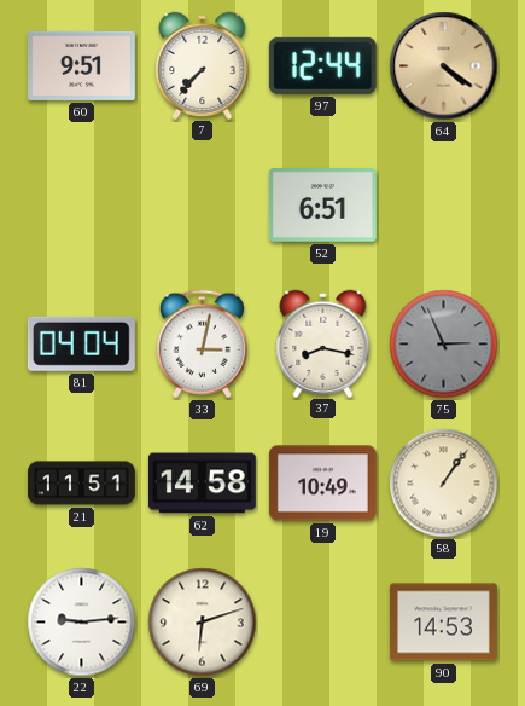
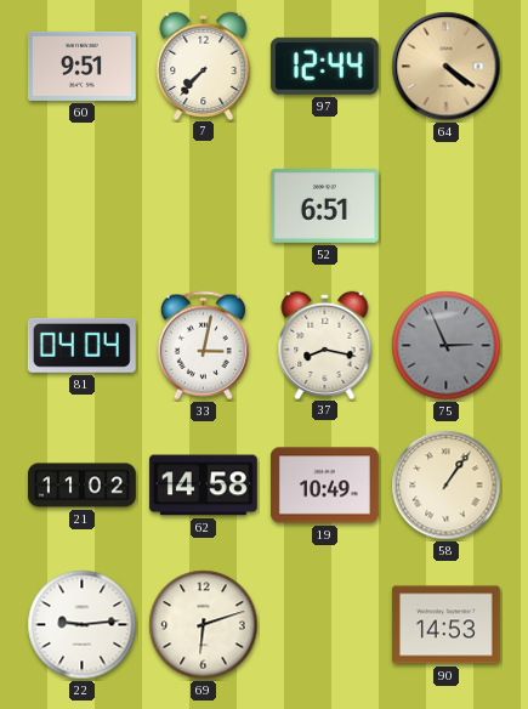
21: 11:51 -> 11:02
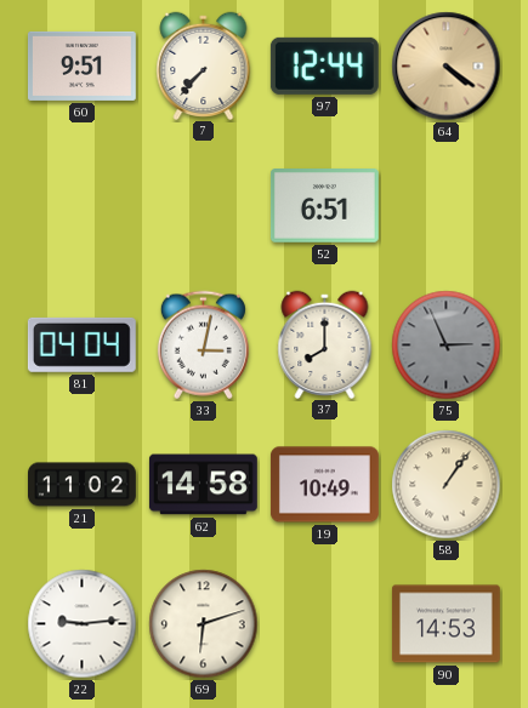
37: 8:17 -> 8:00
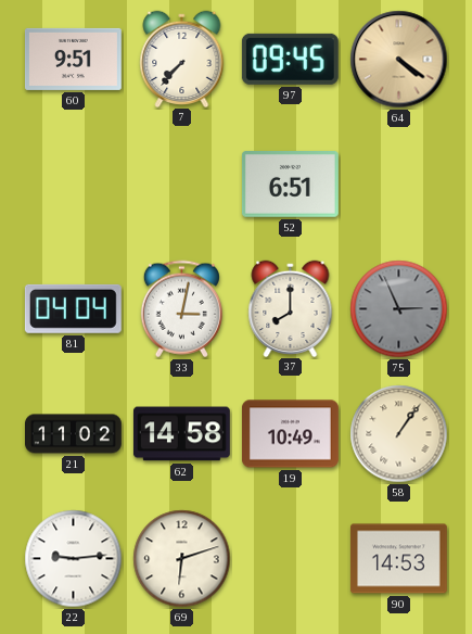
97: 12:44 -> 09:45
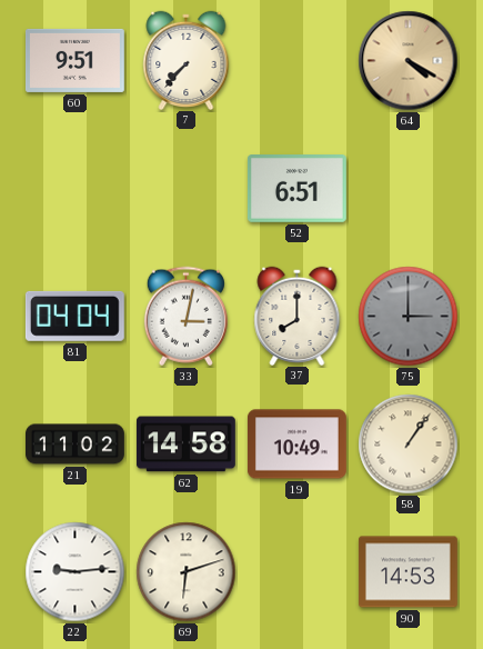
97: 09:45 -> none
64: 4:21 -> 4:20
75: 2:56 -> 3:00
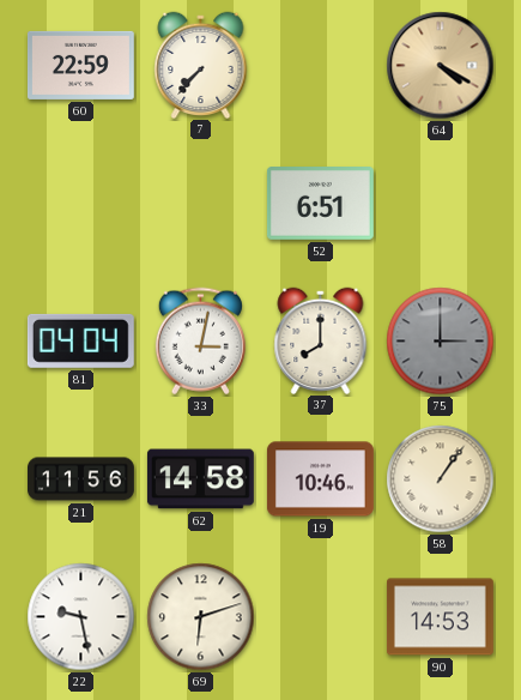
60: 9:51 -> 22:59
21: 11:02 -> 11:56
19: 10:49 -> 10:46
22: 9:14 -> 9:28
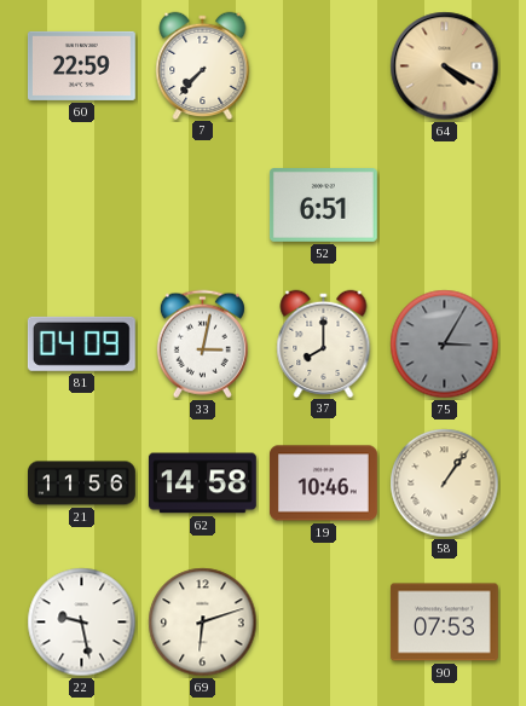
81: 04:04 -> 04:09
75: 3:00 -> 3:05
90: 14:53 -> 07:53
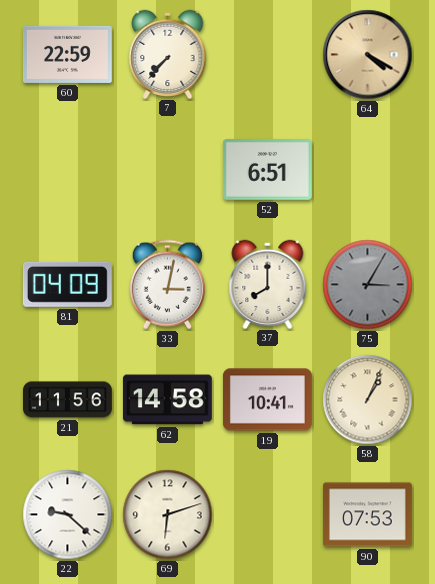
19: 10:46 -> 10:41
58: 1:06 -> 1:04
22: 9:28 -> 9:22
